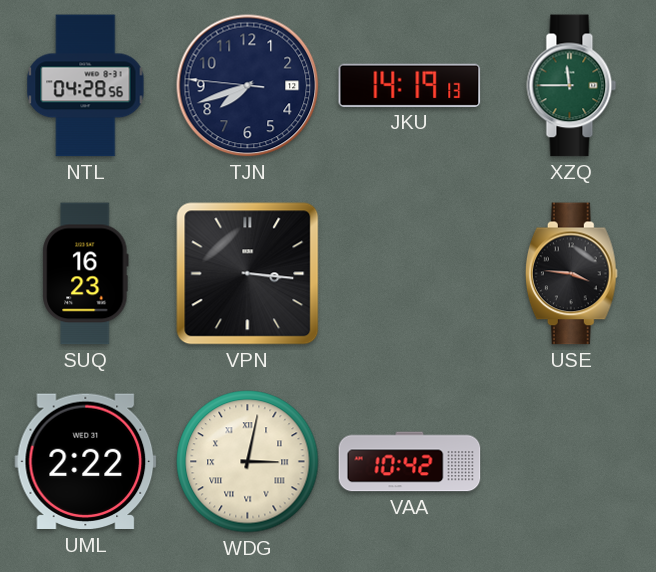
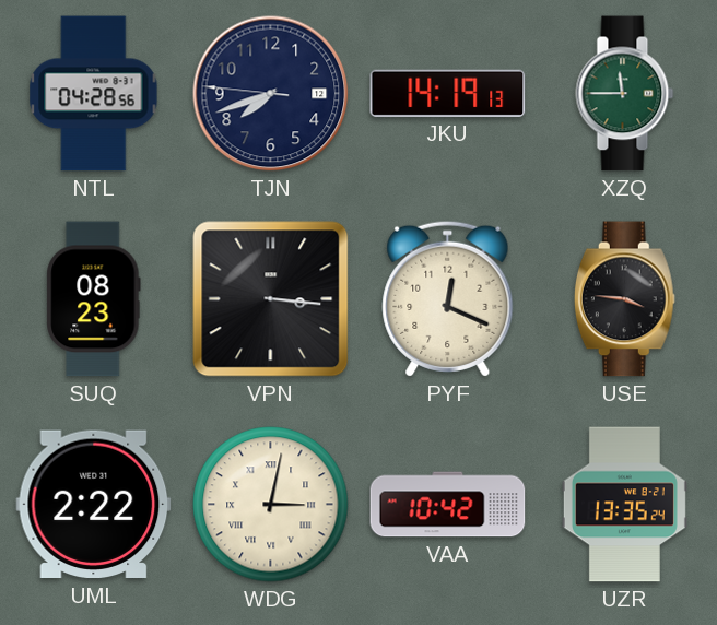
SUQ: 16:23 -> 08:23
PYF: none -> 12:19
UZR: none -> 13:35
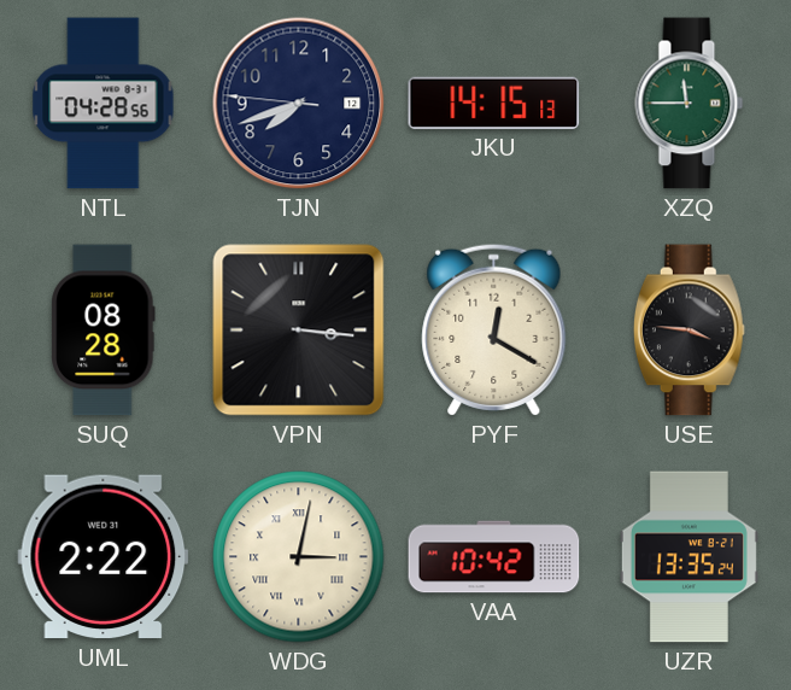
JKU: 14:19 -> 14:15
SUQ: 08:23 -> 08:28
PYF: 12:19 -> 12:20
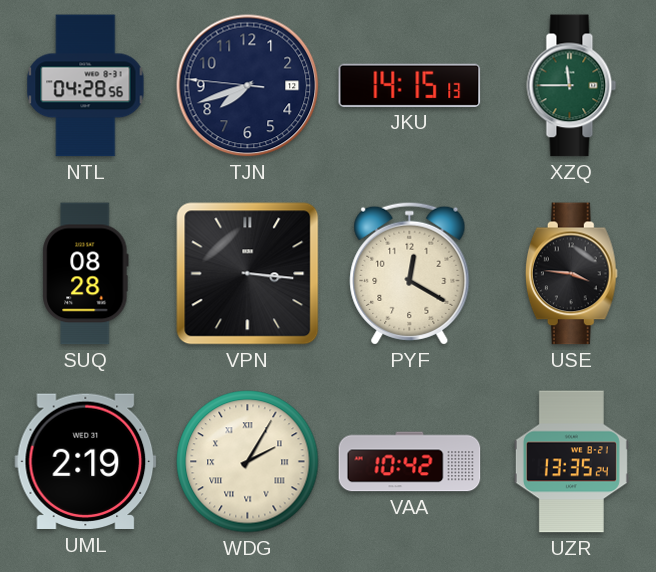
UML: 2:22 -> 2:19
WDG: 3:02 -> 2:05
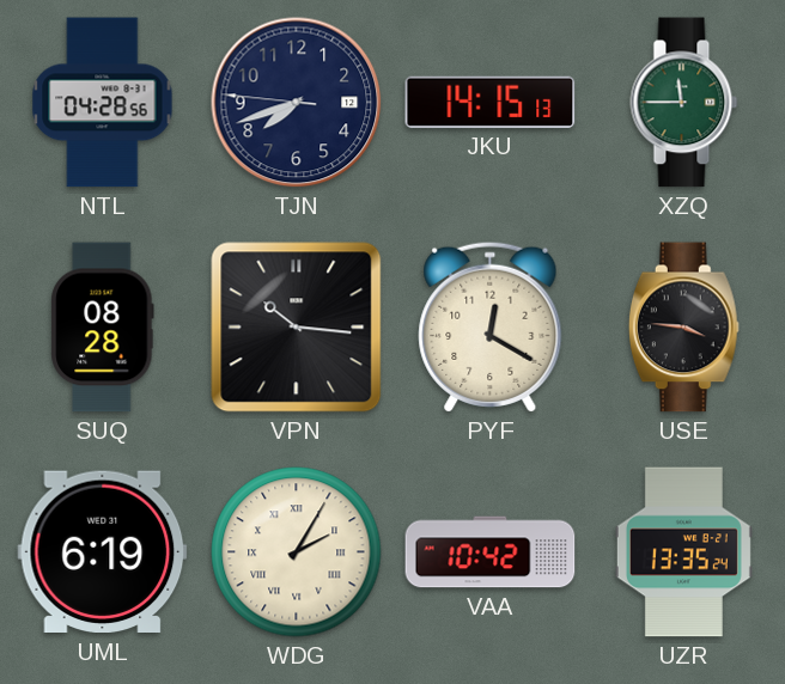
VPN: 3:16 -> 10:16
UML: 2:19 -> 6:19
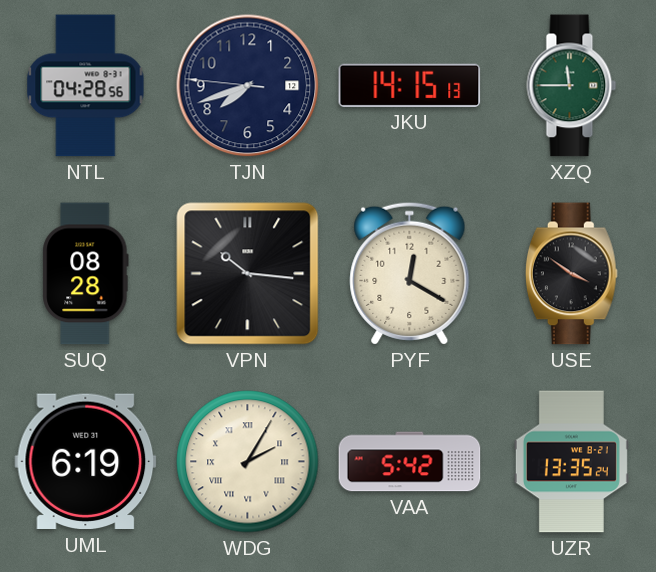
USE: 3:46 -> 3:51
VAA: 10:42 -> 5:42
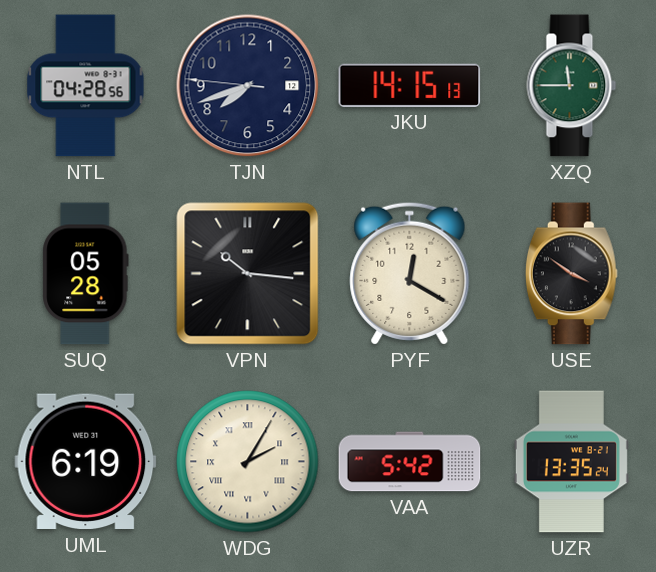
SUQ: 08:28 -> 05:28
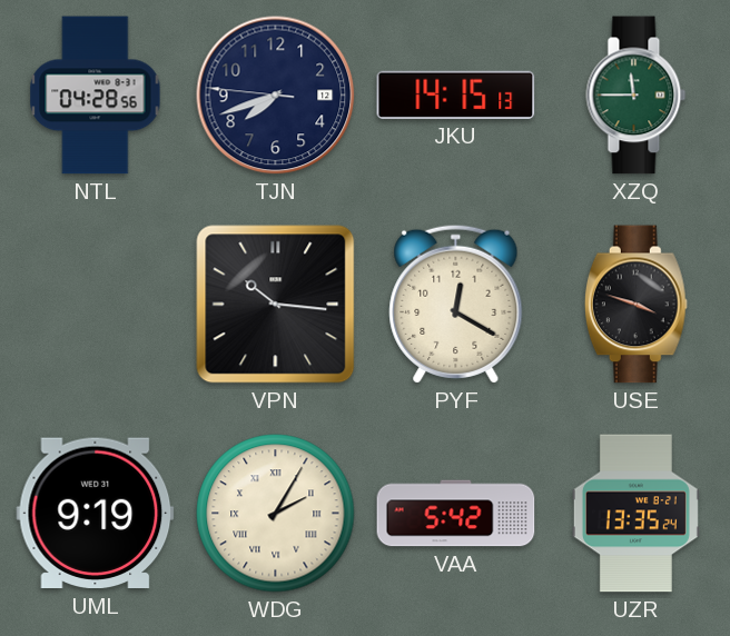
SUQ: 05:28 -> none
USE: 3:51 -> 3:48
UML: 6:19 -> 9:19
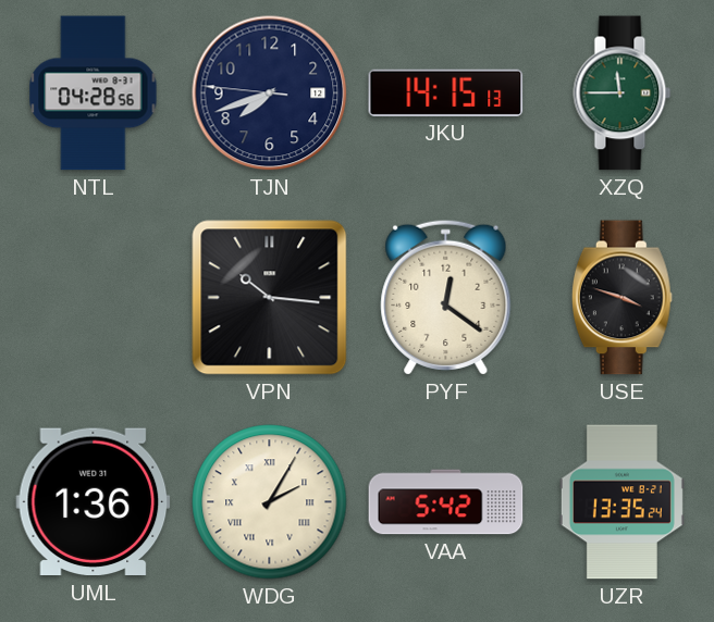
PYF: 12:20 -> 12:21
UML: 9:19 -> 1:36
